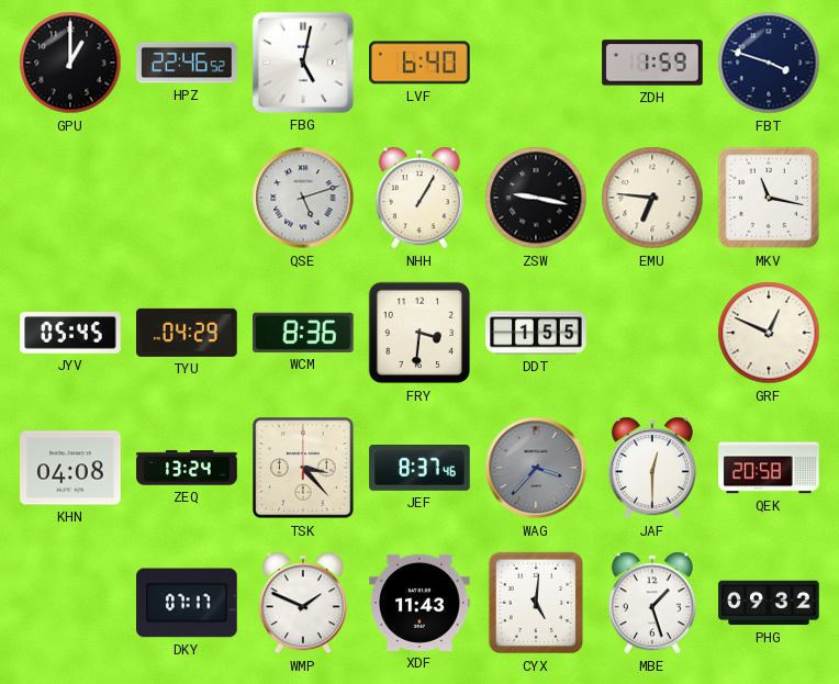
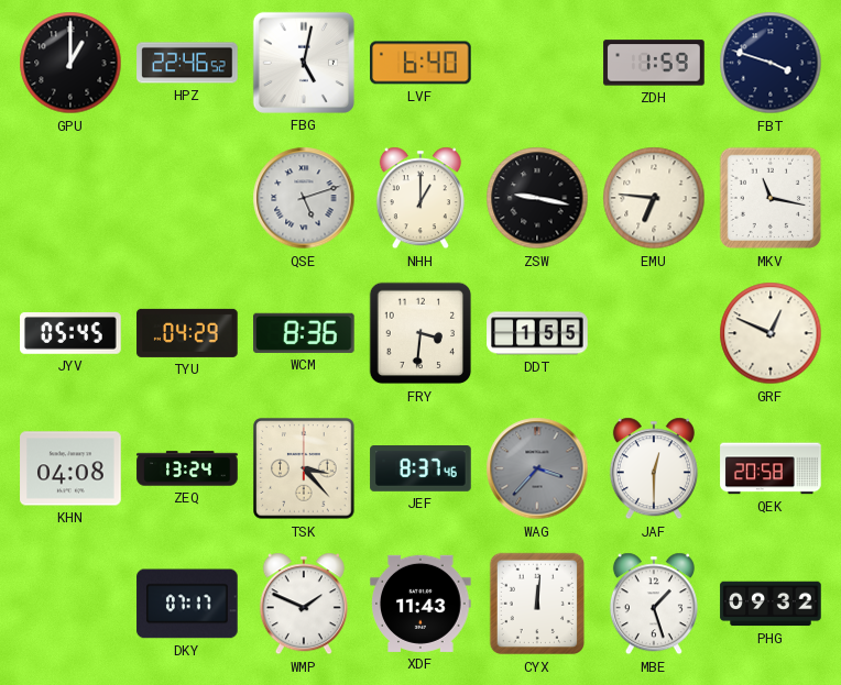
NHH: 1:05 -> 1:00
CYX: 5:01 -> 12:01
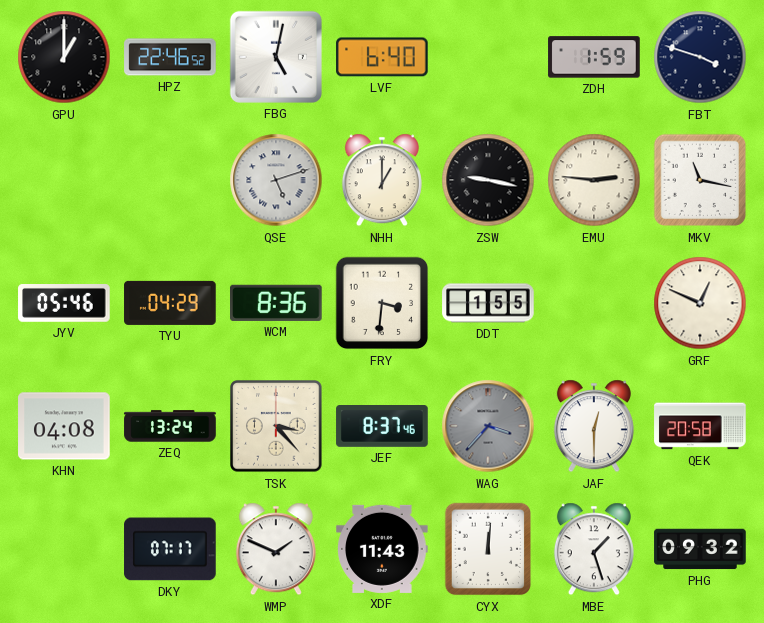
EMU: 6:46 -> 2:46
JYV: 05:45 -> 05:46
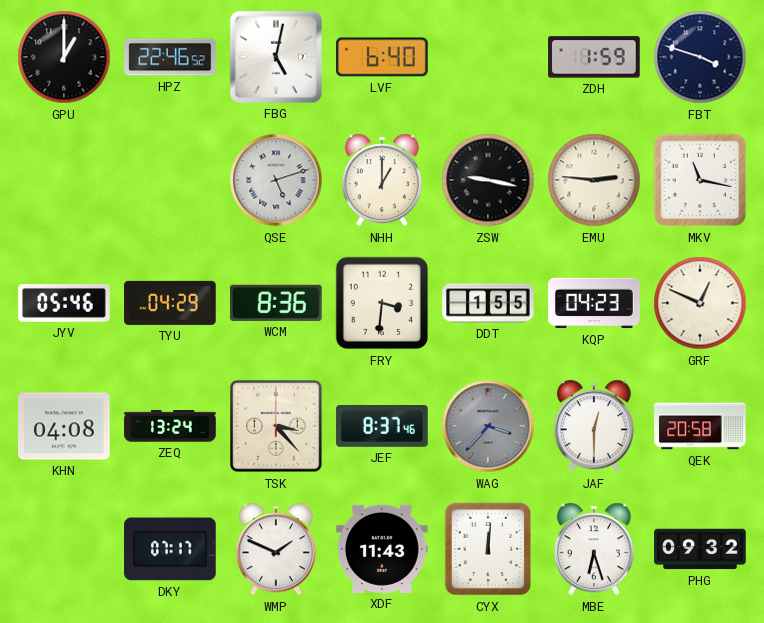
KQP: none -> 04:23
MBE: 1:27 -> 6:27
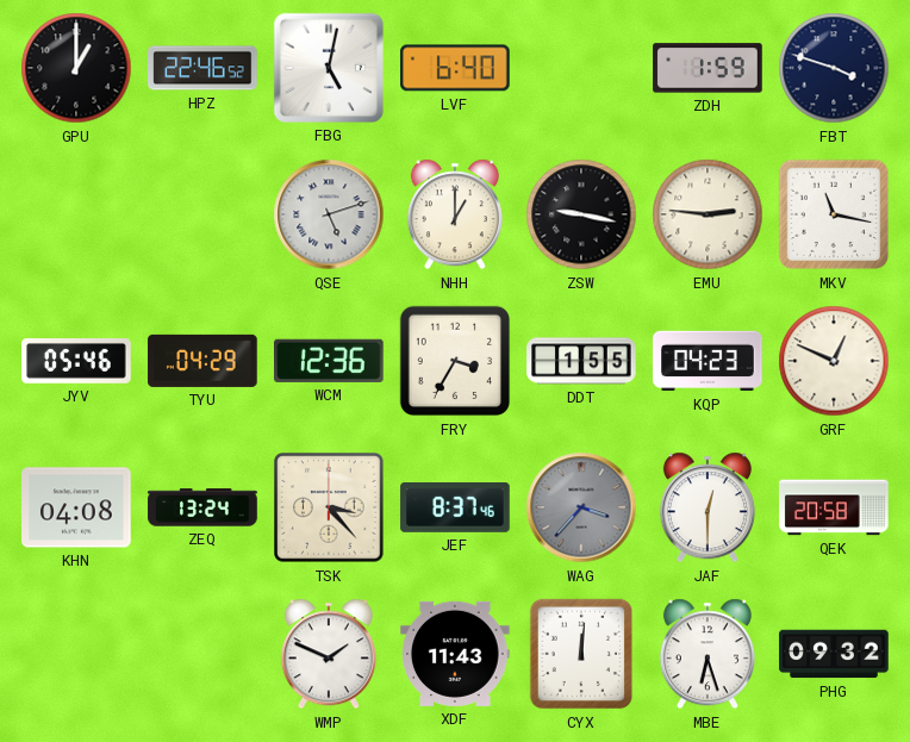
WCM: 8:36 -> 12:36
FRY: 3:31 -> 3:35
DKY: 07:17 -> none
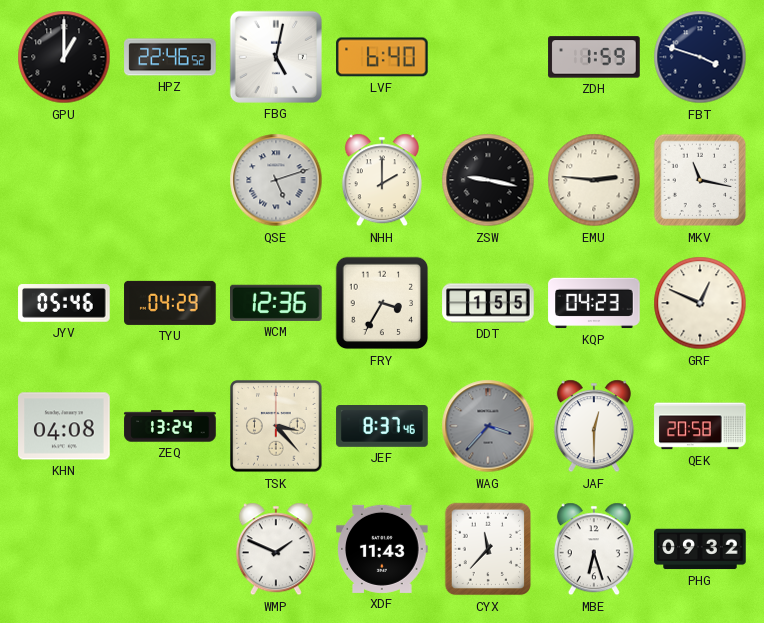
NHH: 1:00 -> 2:00
CYX: 12:01 -> 11:37
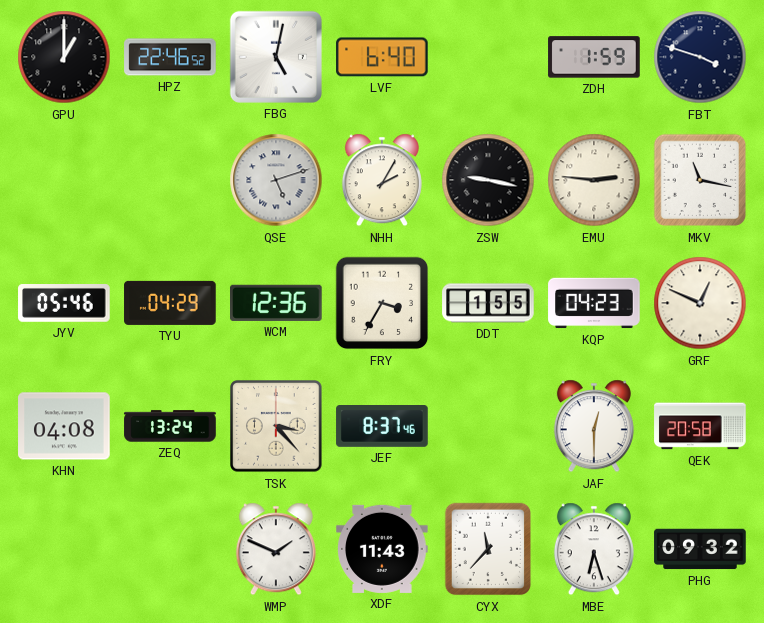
NHH: 2:00 -> 2:05
WAG: 3:37 -> none
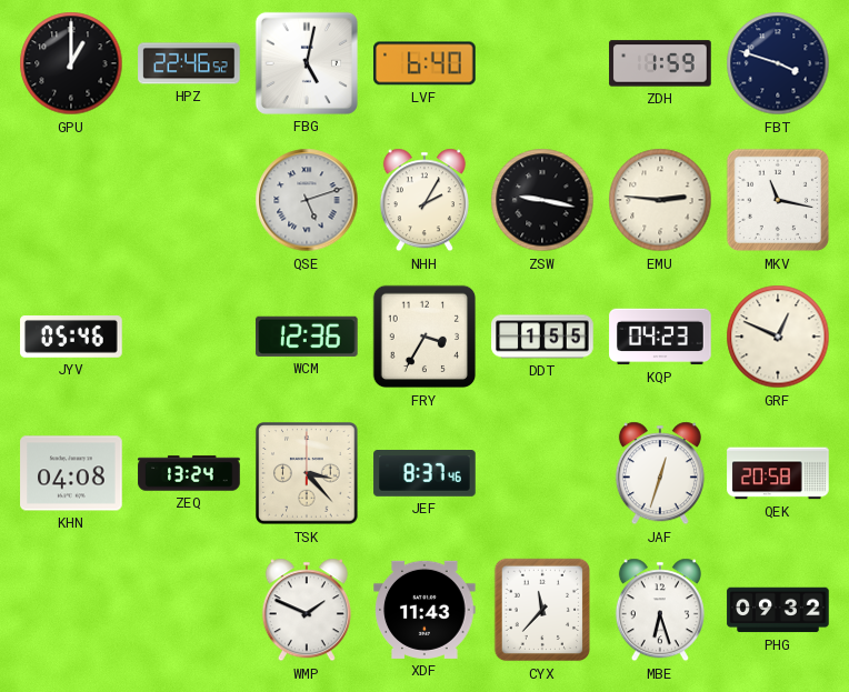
TYU: 04:29 -> none
JAF: 12:30 -> 12:33
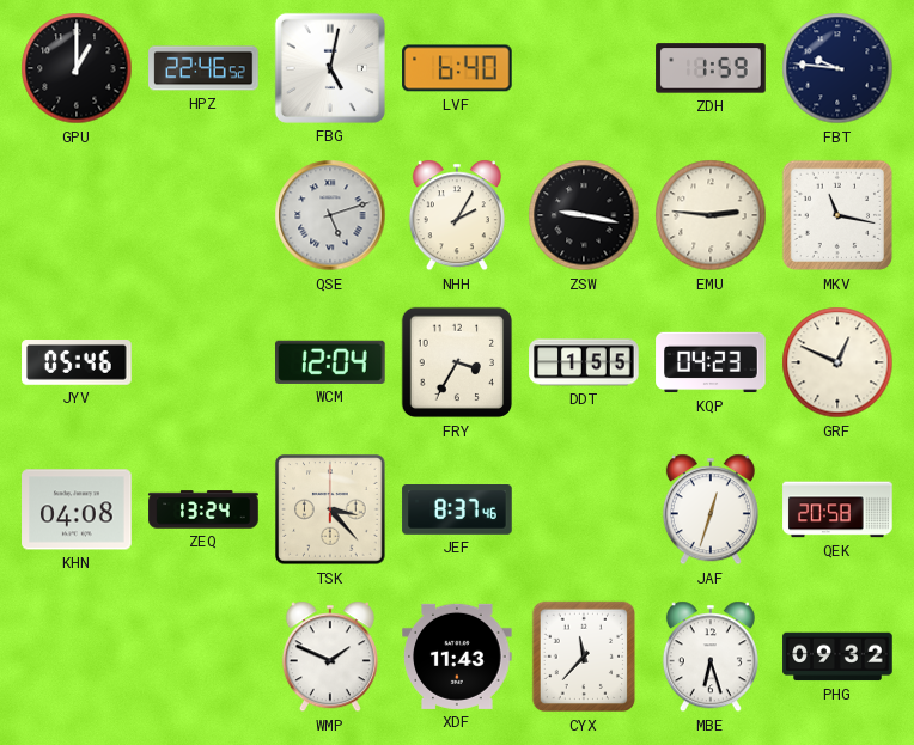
FBT: 3:48 -> 9:46
WCM: 12:36 -> 12:04
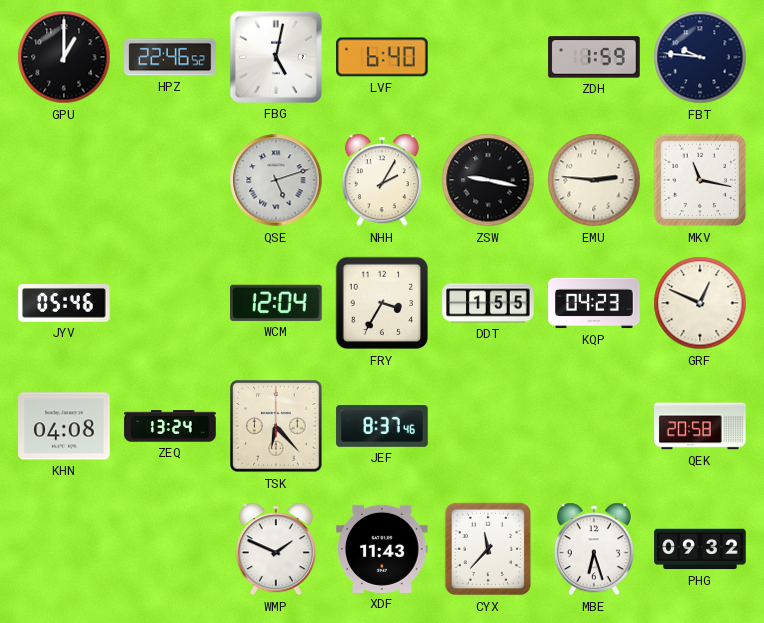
TSK: 3:23 -> 6:23
JAF: 12:33 -> none
